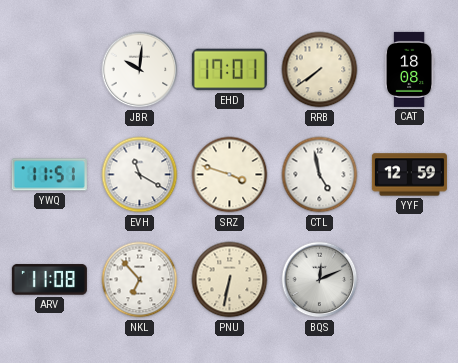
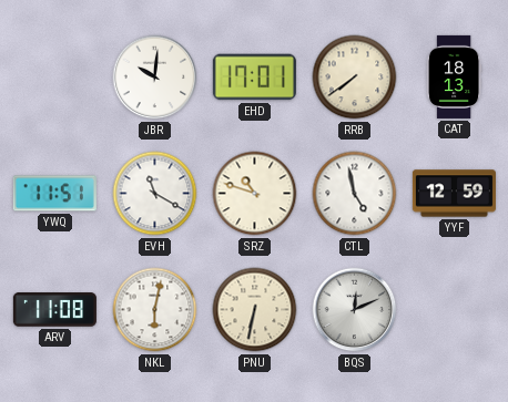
CAT: 18:08 -> 18:13
SRZ: 3:48 -> 10:48
NKL: 6:53 -> 6:02
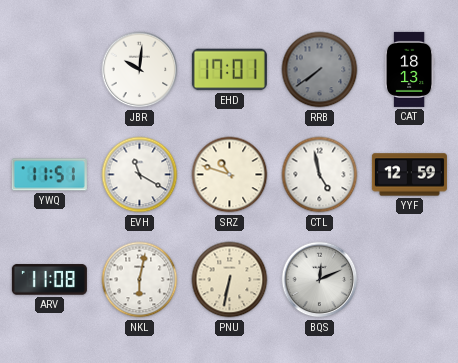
RRB dial: cream -> grey
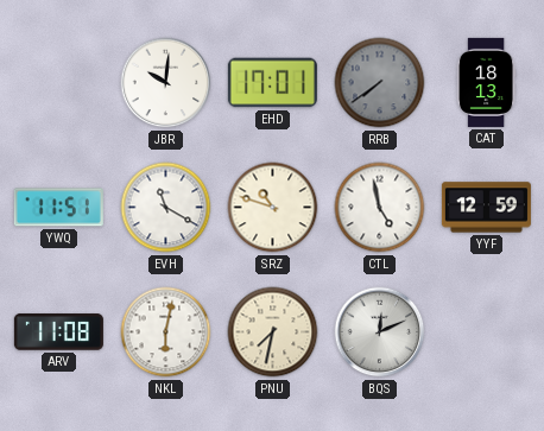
PNU: 6:32 -> 7:32
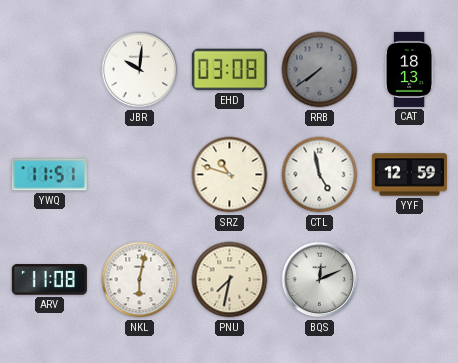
EHD: 17:01 -> 03:08
EVH: 11:20 -> none
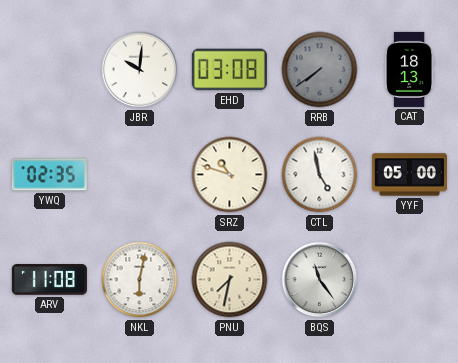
YWQ: 11:51 -> 02:35
YYF: 12:59 -> 05:00
BQS: 12:11 -> 11:24
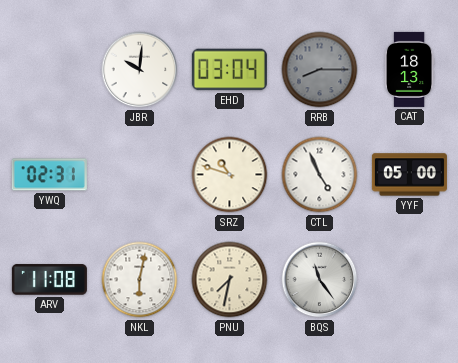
EHD: 03:08 -> 03:04
RRB: 7:39 -> 8:15
YWQ: 02:35 -> 02:31
CTL: 4:58 -> 4:56
